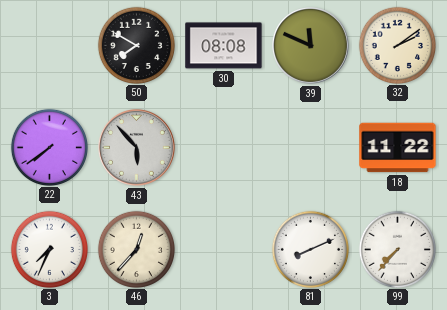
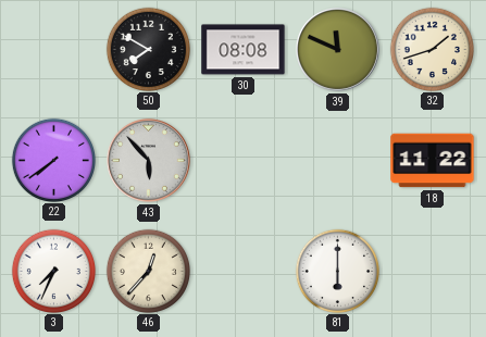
32: 2:09 -> 1:42
81: 8:11 -> 6:00
99: 7:37 -> none
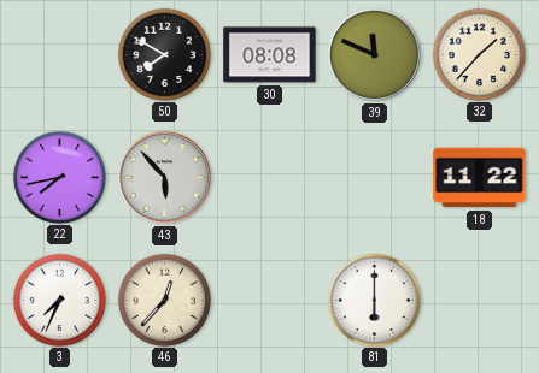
32: 1:42 -> 1:37
22: 7:39 -> 7:43
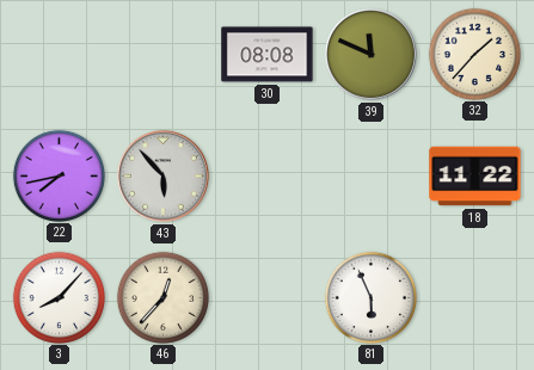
50: 7:50 -> none
3: 7:34 -> 8:07
81: 6:00 -> 5:56
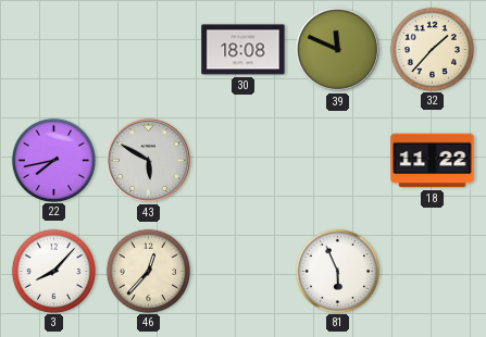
30: 08:08 -> 18:08
43: 5:53 -> 5:50
